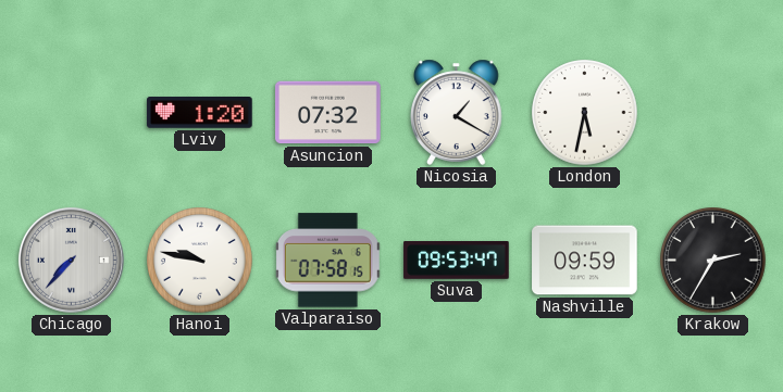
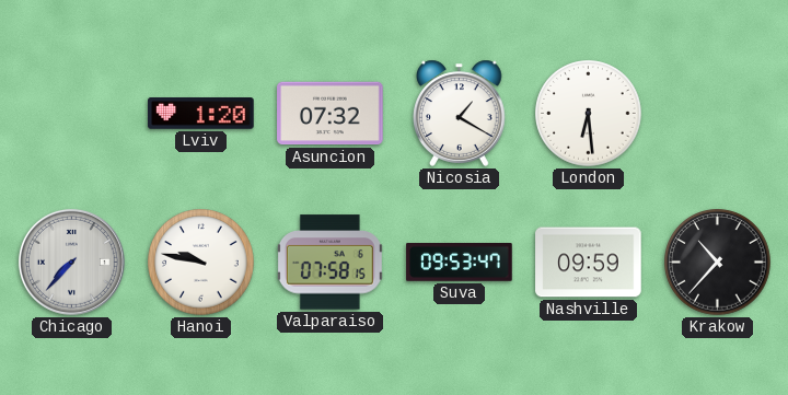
London: 5:32 -> 6:29
Krakow: 2:35 -> 10:37
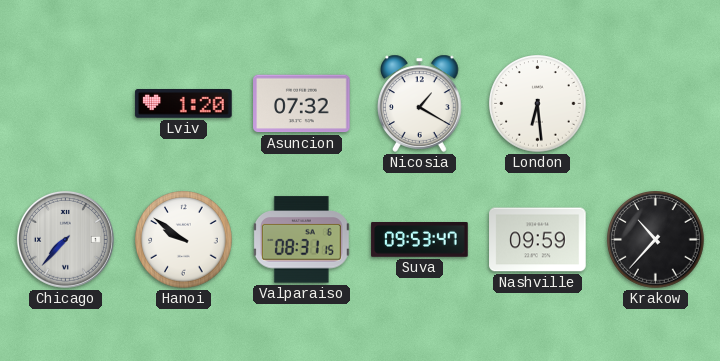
Hanoi: 9:47 -> 9:51
Valparaiso: 07:58 -> 08:31
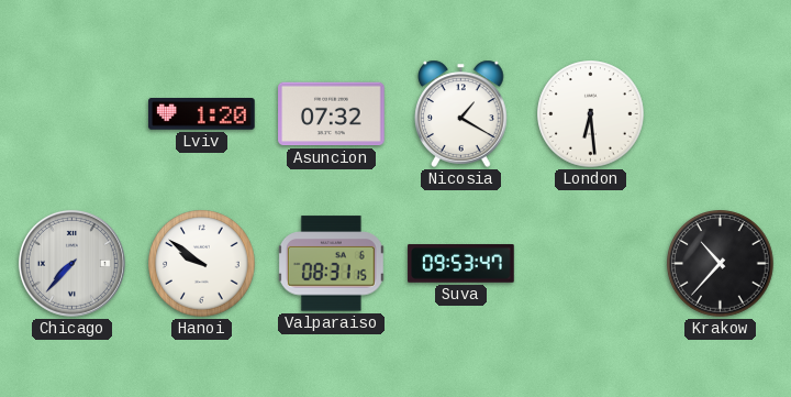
Nashville: 09:59 -> none
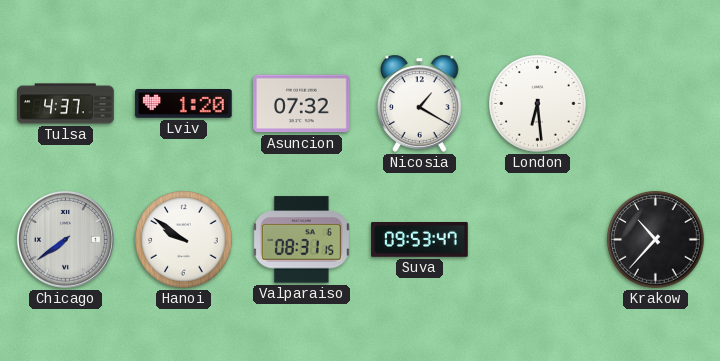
Tulsa: none -> 4:37
Chicago: 7:37 -> 7:39
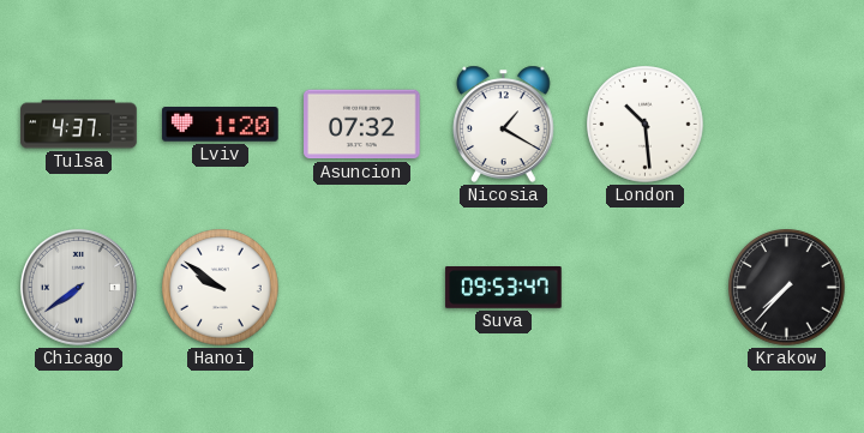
London: 6:29 -> 10:29
Valparaiso: 08:31 -> none
Krakow: 10:37 -> 7:37
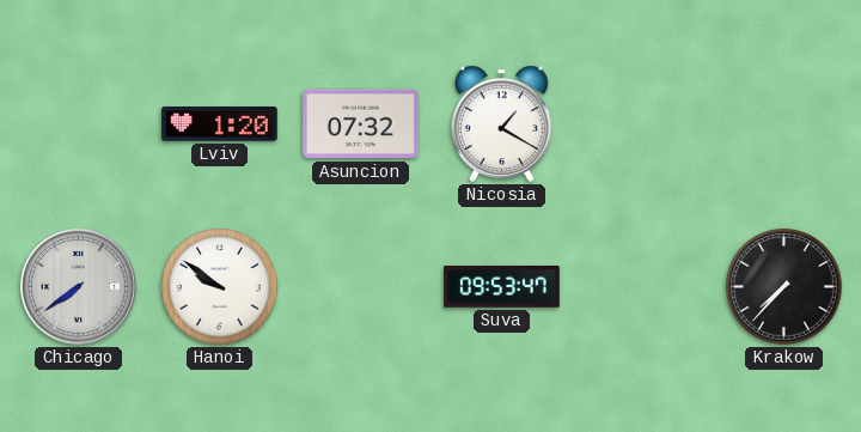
Tulsa: 4:37 -> none
London: 10:29 -> none
